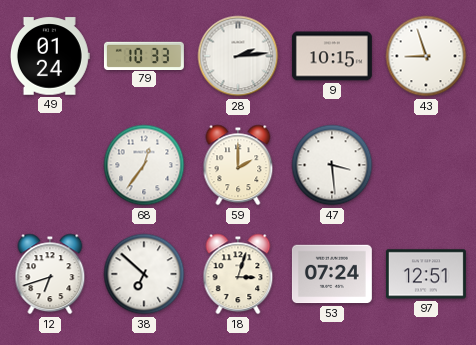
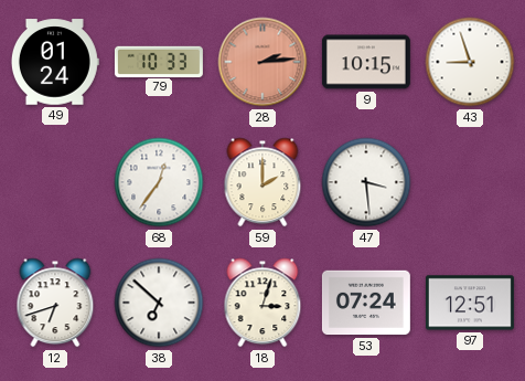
28 dial: white -> salmon
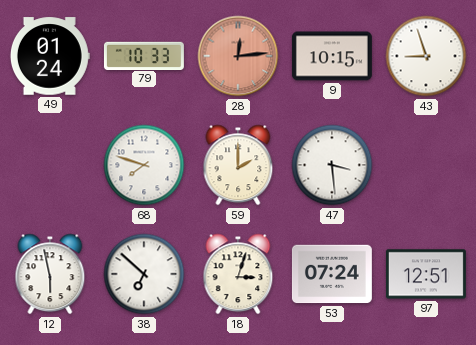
28: 2:14 -> 12:14
68: 12:36 -> 7:48
12: 6:42 -> 5:58
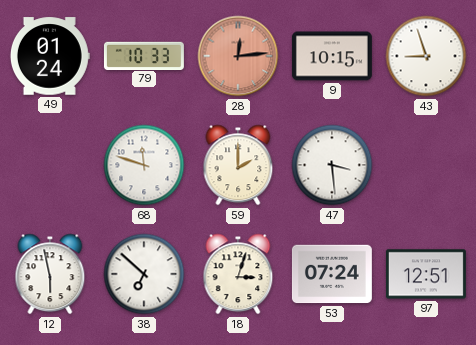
68: 7:48 -> 11:48
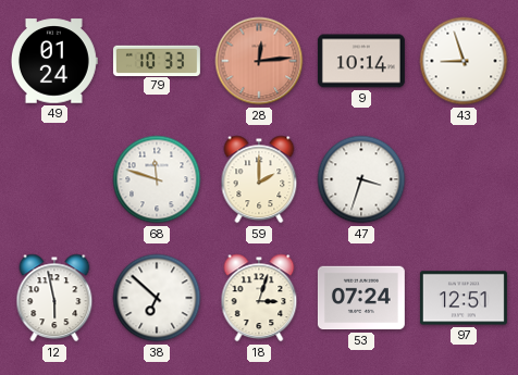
9: 10:15 -> 10:14
47: 3:29 -> 3:33
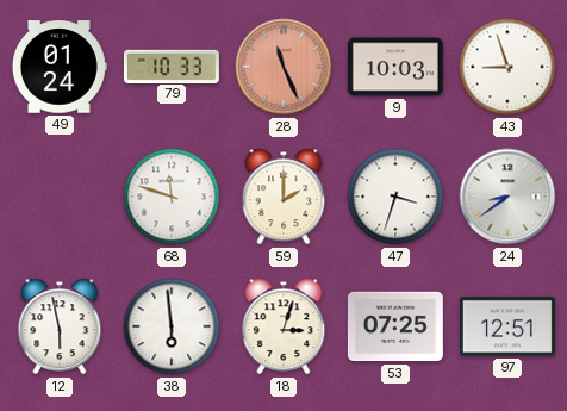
28: 12:14 -> 11:26
9: 10:14 -> 10:03
24: none -> 8:39
38: 6:52 -> 5:59
53: 07:24 -> 07:25
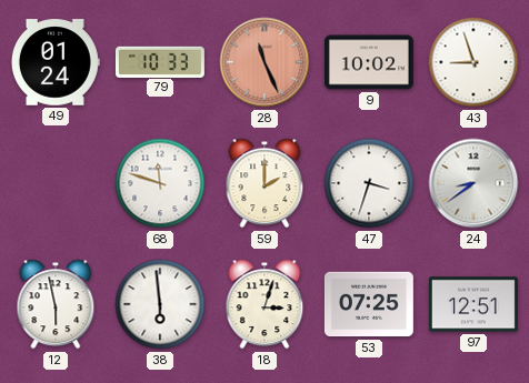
9: 10:03 -> 10:02
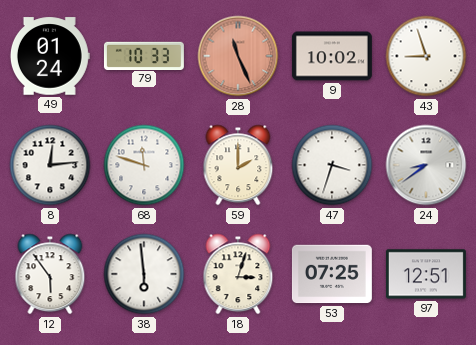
8: none -> 12:14
12: 5:58 -> 5:54
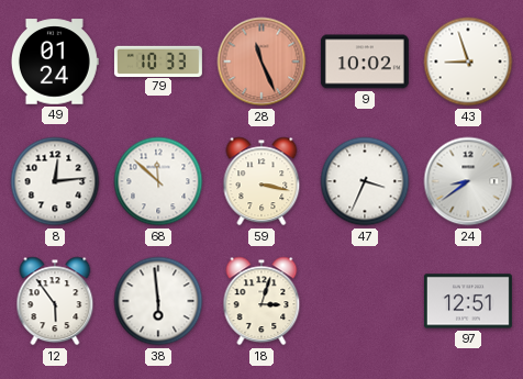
68: 11:48 -> 11:52
59: 2:00 -> 3:17
47: 3:33 -> 3:34
53: 07:25 -> none
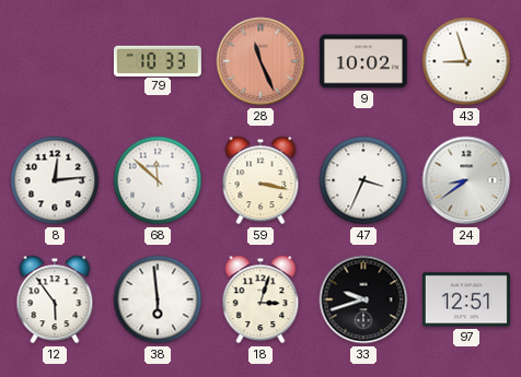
49: 01:24 -> none
33: none -> 9:42
